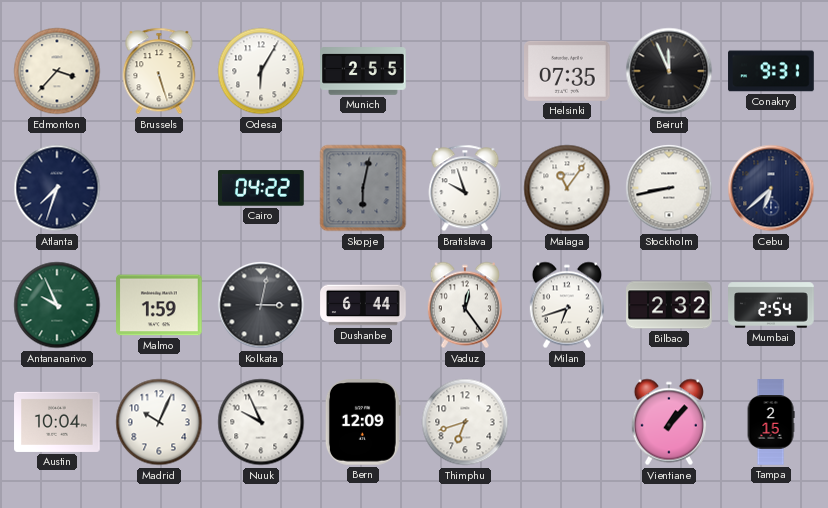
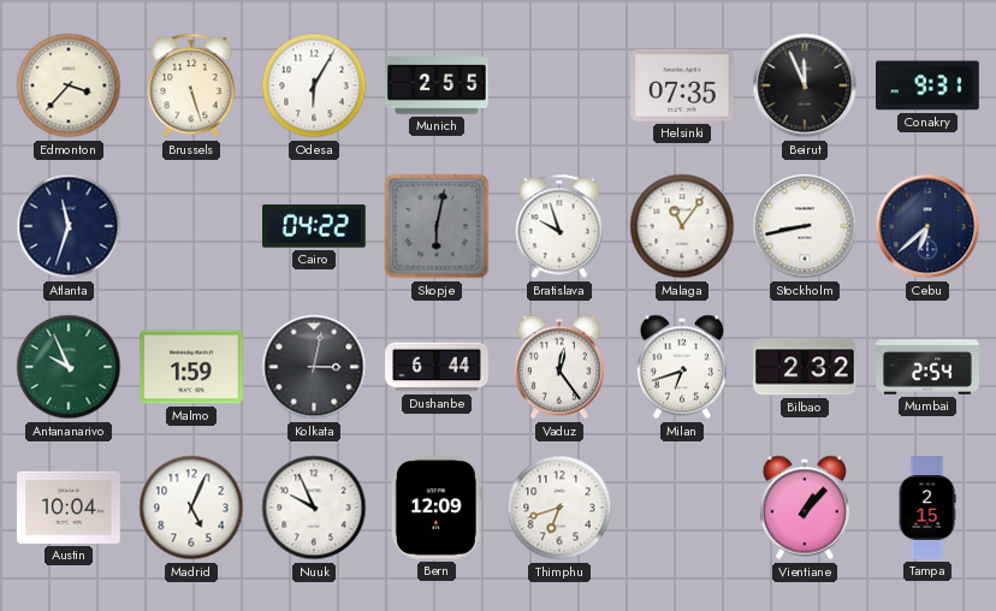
Atlanta: 7:33 -> 11:33
Madrid: 10:04 -> 5:04
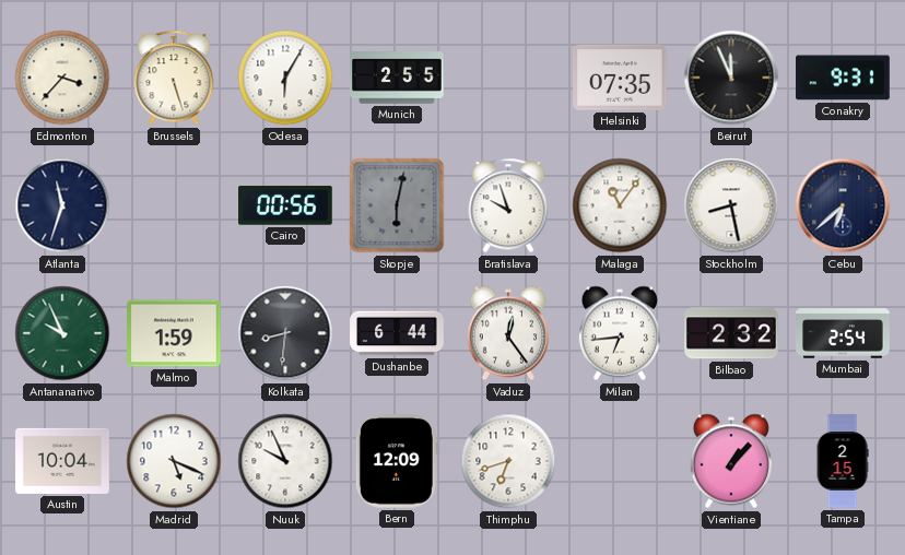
Cairo: 04:22 -> 00:56
Stockholm: 8:43 -> 8:28
Kolkata: 3:02 -> 8:31
Milan: 6:42 -> 6:44
Madrid: 5:04 -> 5:19
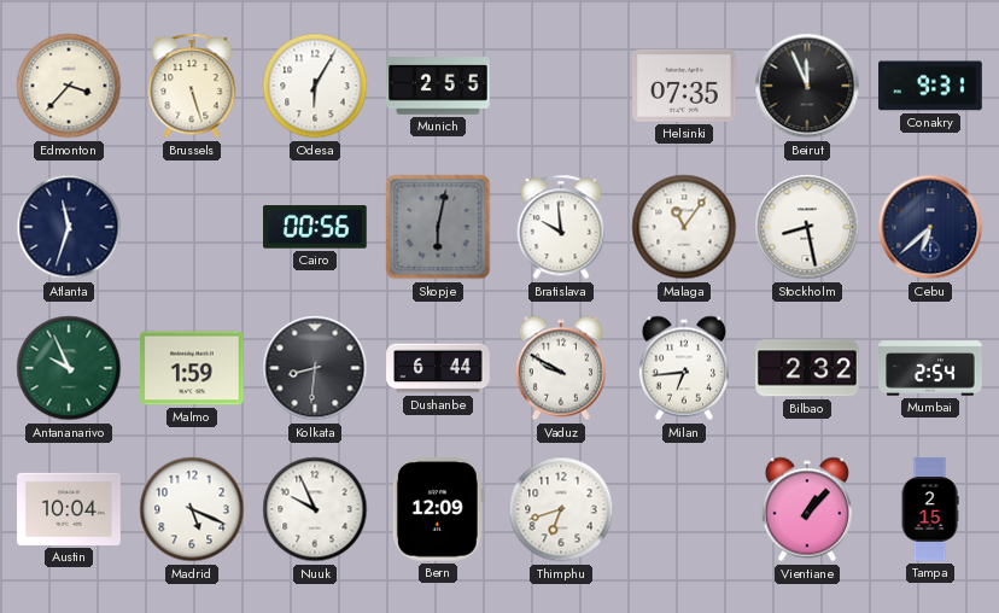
Bratislava: 9:57 -> 9:59
Vaduz: 12:24 -> 9:50
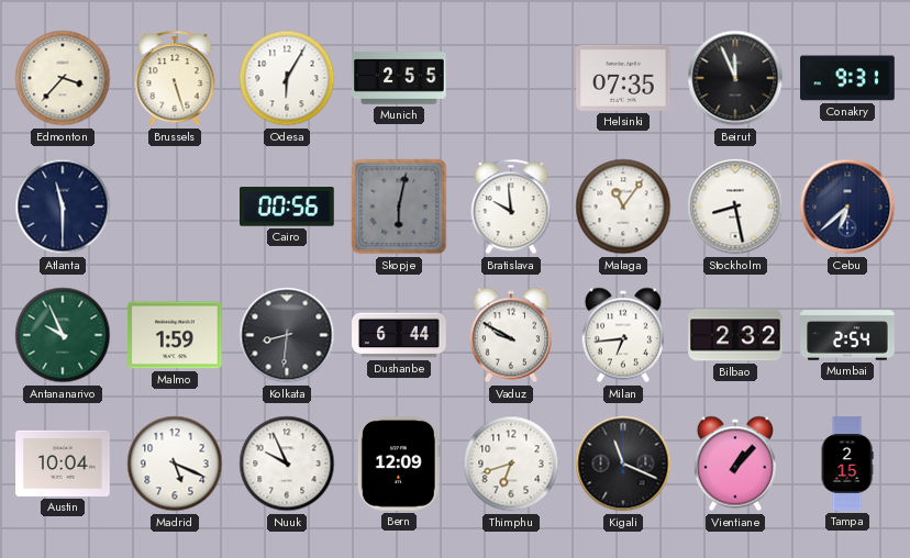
Atlanta: 11:33 -> 11:30
Kigali: none -> 11:19
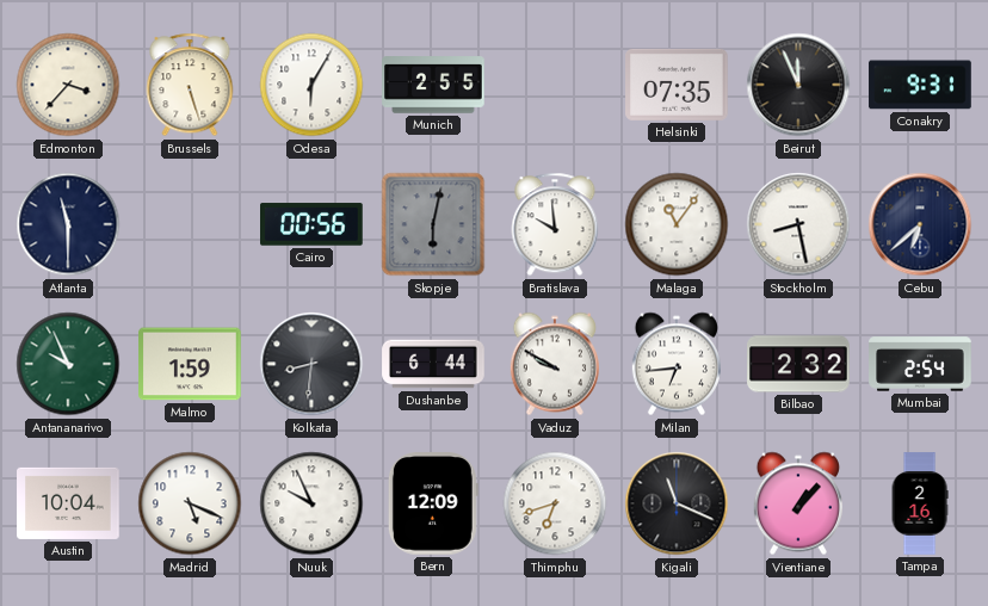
Tampa: 2:15 -> 2:16
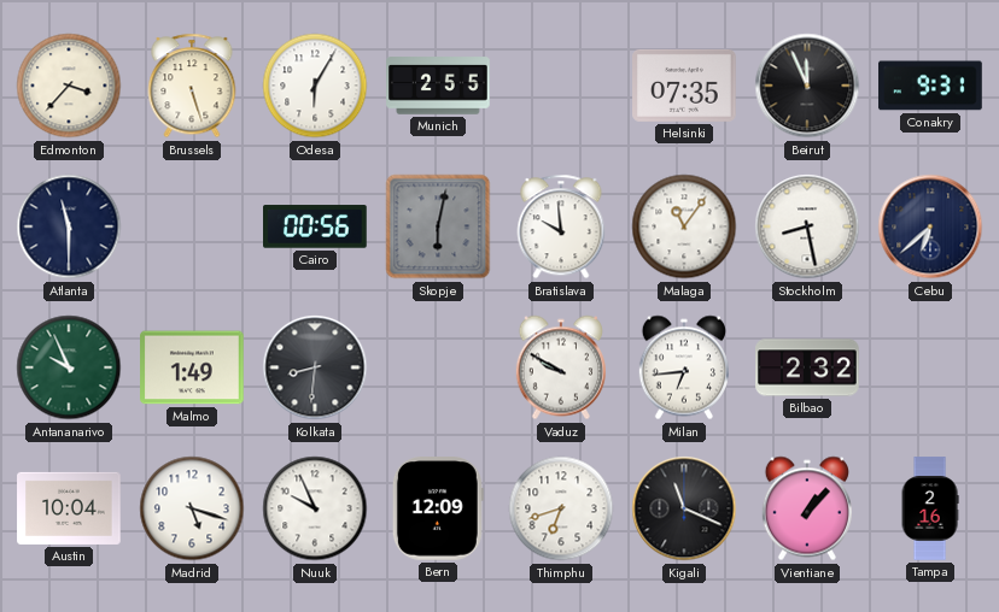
Malmo: 1:59 -> 1:49
Dushanbe: 6:44 -> none
Mumbai: 2:54 -> none
Madrid: 5:19 -> 5:18
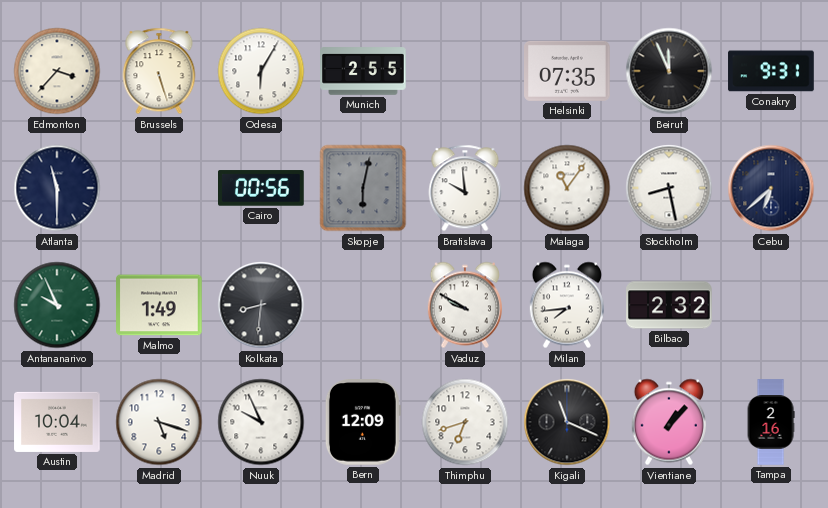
Milan: 6:44 -> 7:44
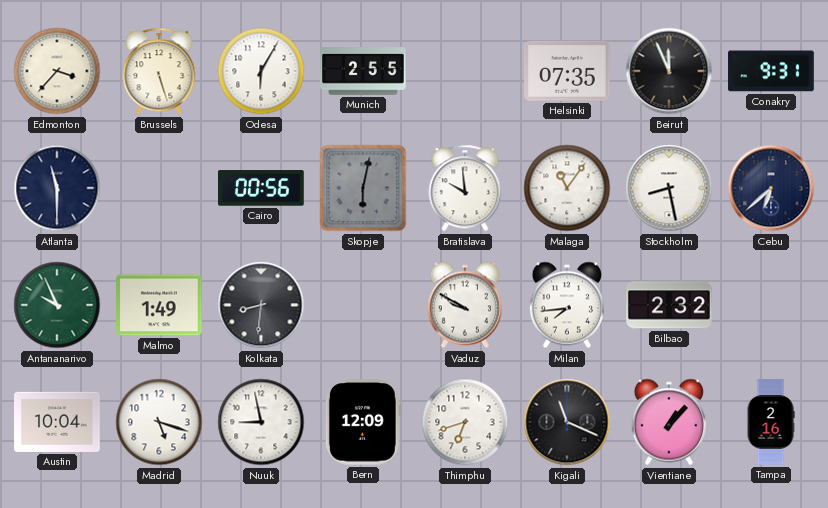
Nuuk: 9:56 -> 8:58
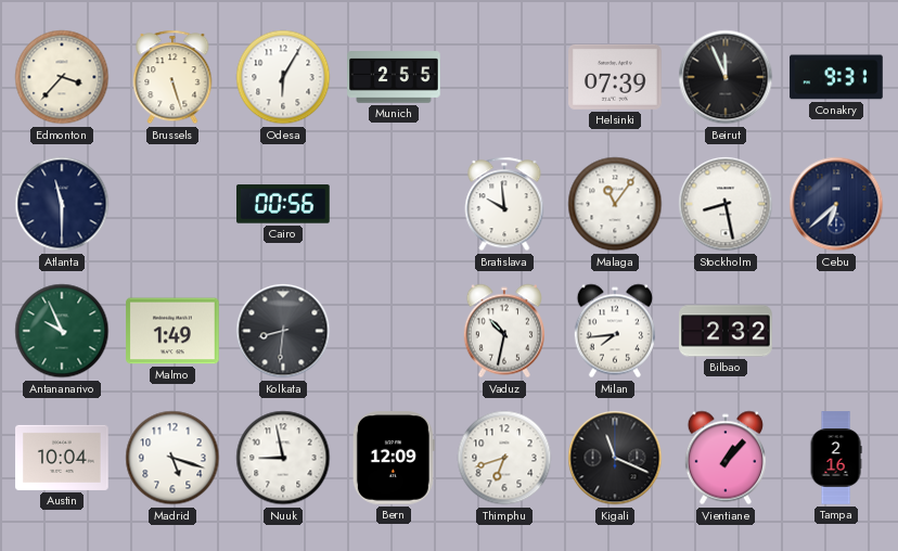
Helsinki: 07:35 -> 07:39
Skopje: 6:02 -> none
Vaduz: 9:50 -> 10:32
